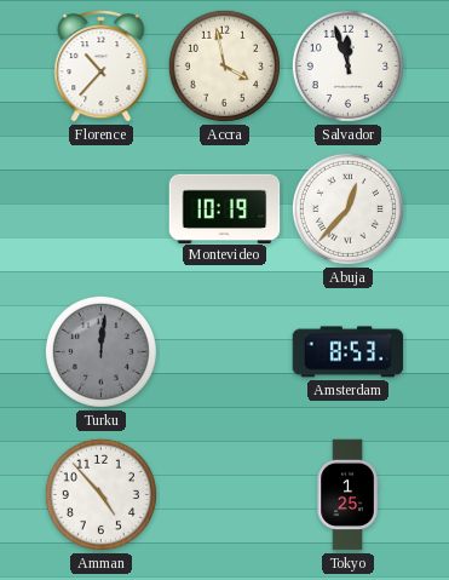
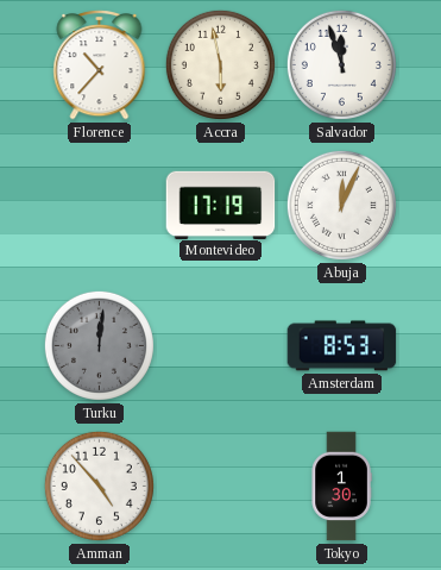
Accra: 3:58 -> 5:58
Montevideo: 10:19 -> 17:19
Abuja: 12:37 -> 12:04
Tokyo: 1:25 -> 1:30
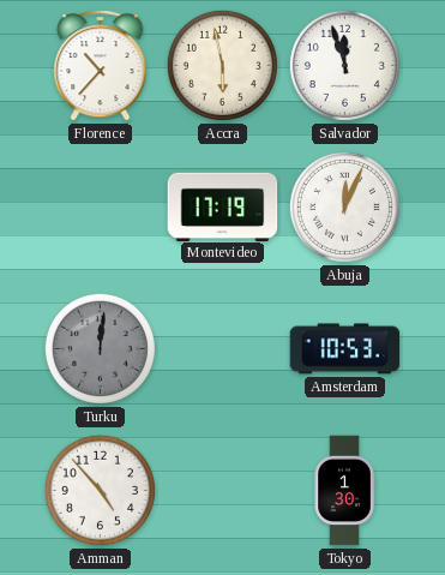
Amsterdam: 8:53 -> 10:53
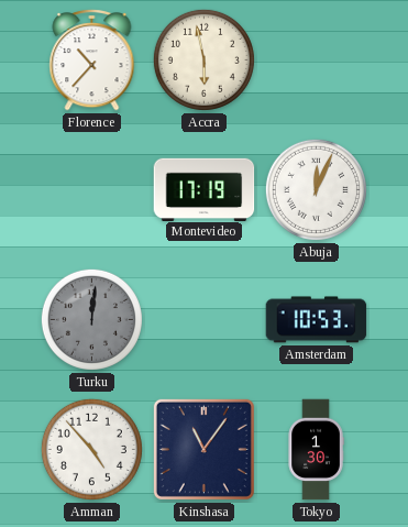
Salvador: 11:57 -> none
Kinshasa: none -> 11:06
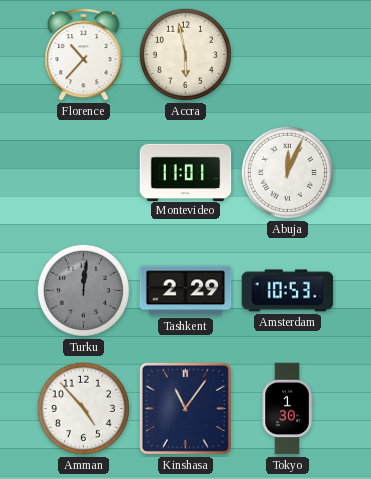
Montevideo: 17:19 -> 11:01
Tashkent: none -> 2:29
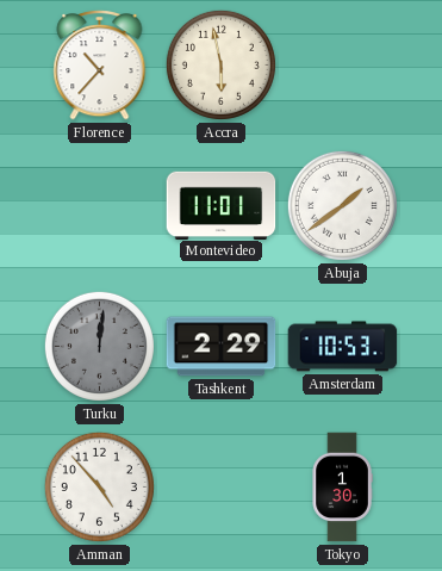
Abuja: 12:04 -> 1:39
Kinshasa: 11:06 -> none
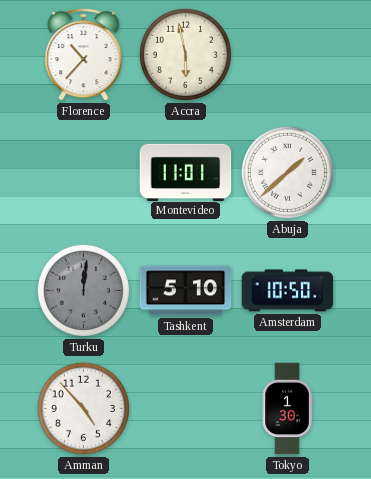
Abuja: 1:39 -> 1:38
Tashkent: 2:29 -> 5:10
Amsterdam: 10:53 -> 10:50
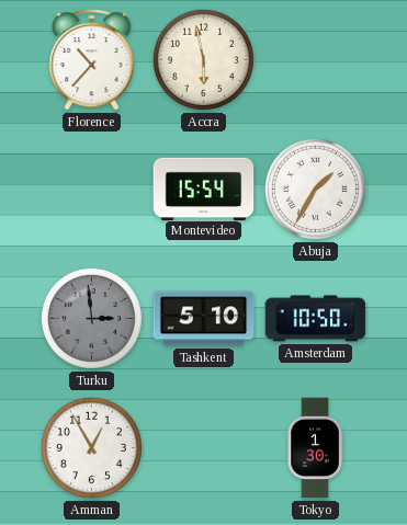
Montevideo: 11:01 -> 15:54
Abuja: 1:38 -> 1:35
Turku: 12:01 -> 2:59
Amman: 4:53 -> 12:55
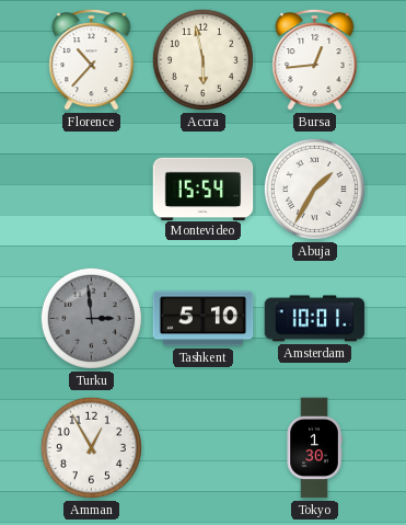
Bursa: none -> 12:44
Amsterdam: 10:50 -> 10:01
